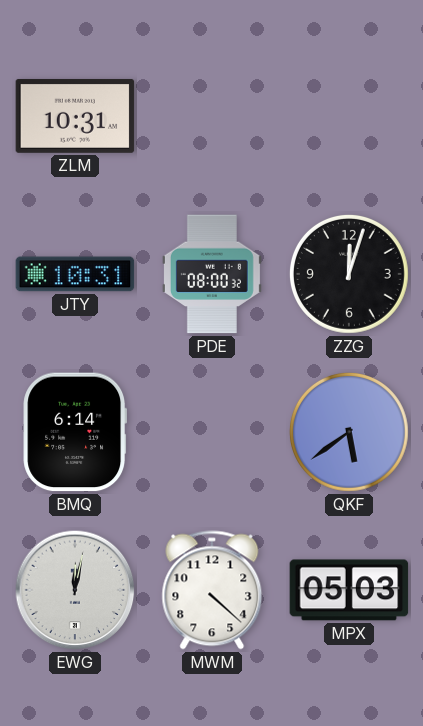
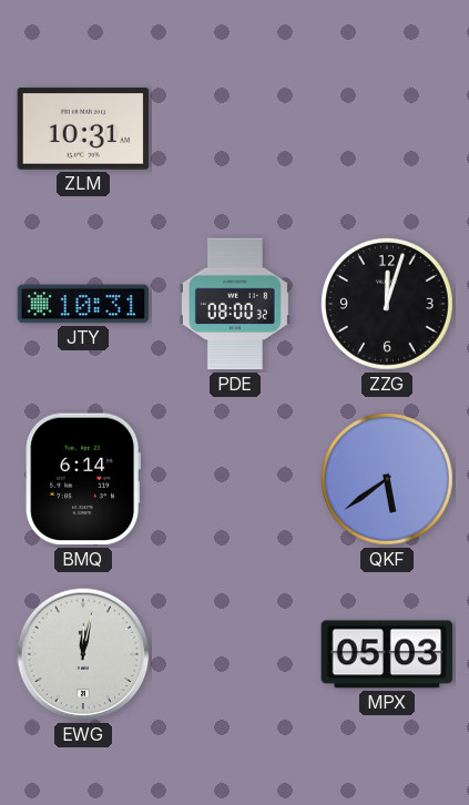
MWM: 4:22 -> none
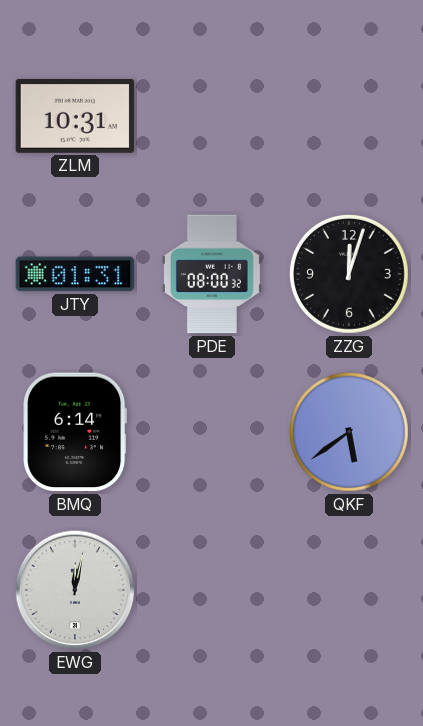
JTY: 10:31 -> 01:31
MPX: 05:03 -> none
